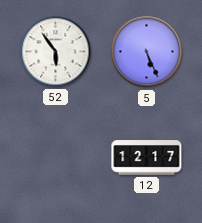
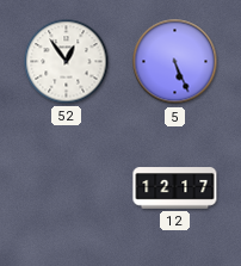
52: 5:54 -> 12:54
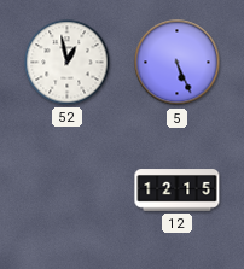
52: 12:54 -> 12:58
12: 12:17 -> 12:15
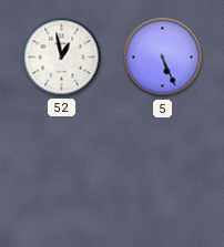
12: 12:15 -> none
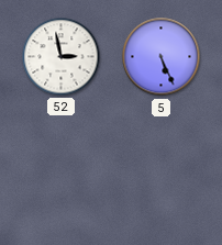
52: 12:58 -> 2:58
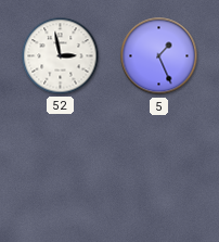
5: 5:26 -> 1:26
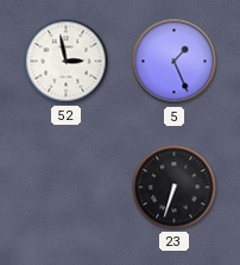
23: none -> 6:33
